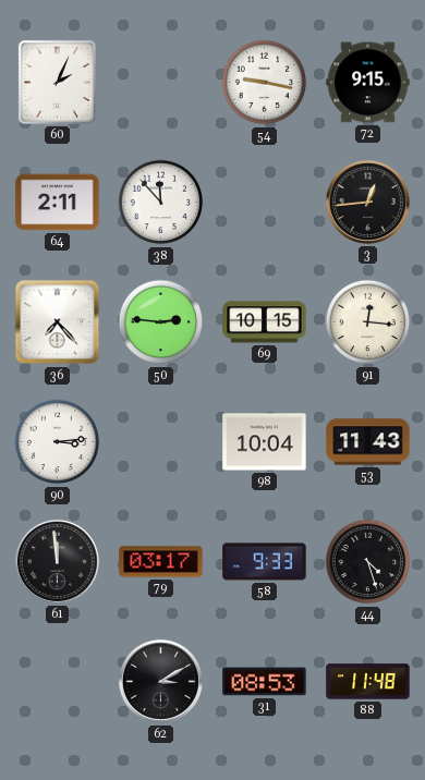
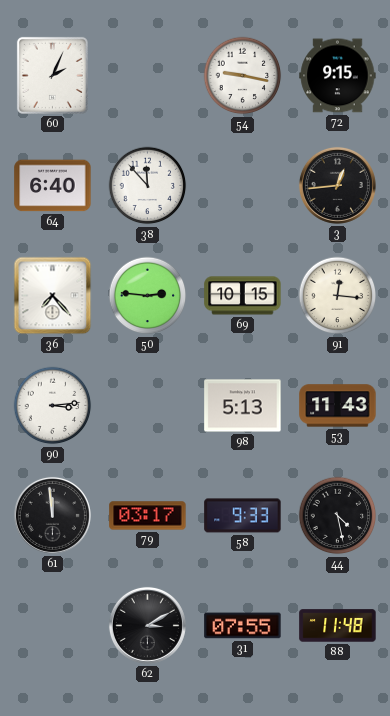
64: 2:11 -> 6:40
98: 10:04 -> 5:13
44: 4:27 -> 4:28
31: 08:53 -> 07:55
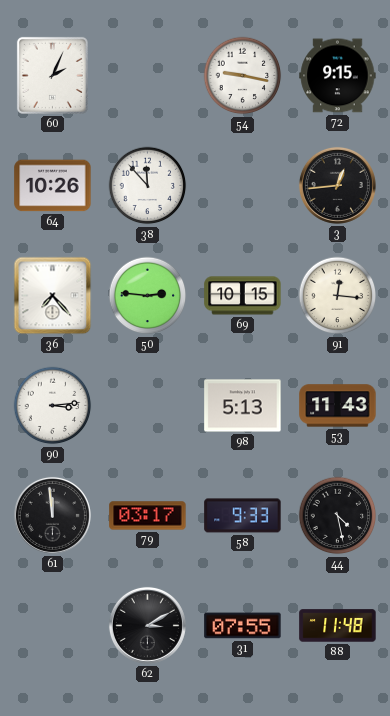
64: 6:40 -> 10:26
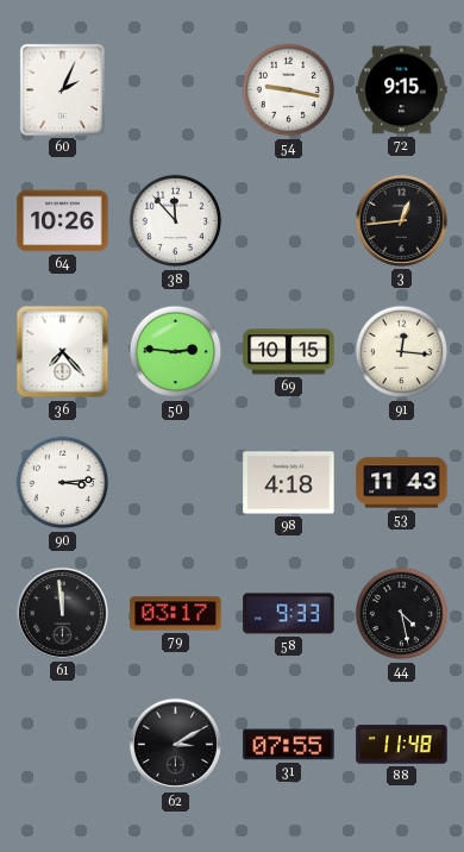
98: 5:13 -> 4:18
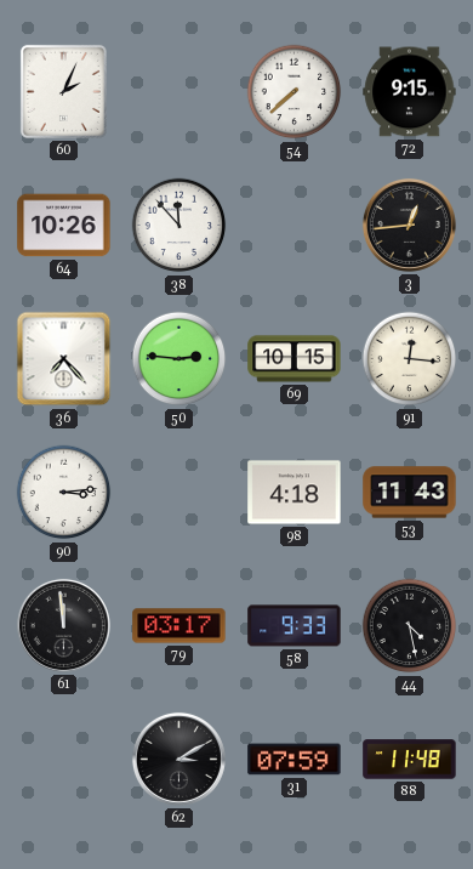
54: 9:17 -> 7:38
31: 07:55 -> 07:59
